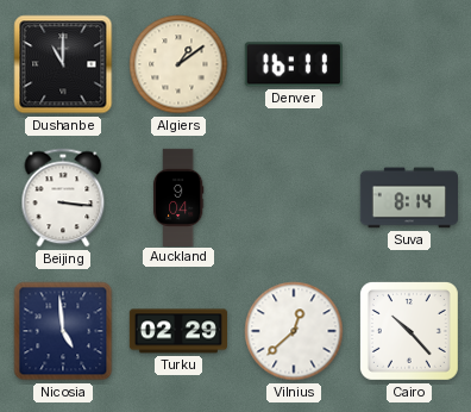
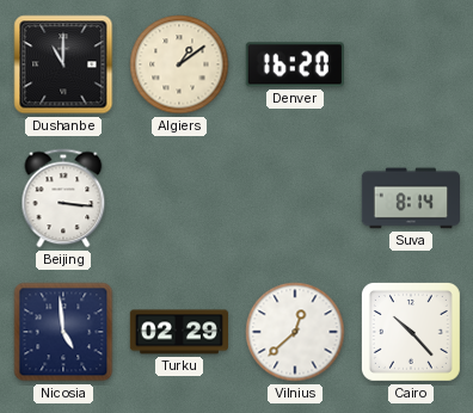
Denver: 16:11 -> 16:20
Auckland: 9:04 -> none
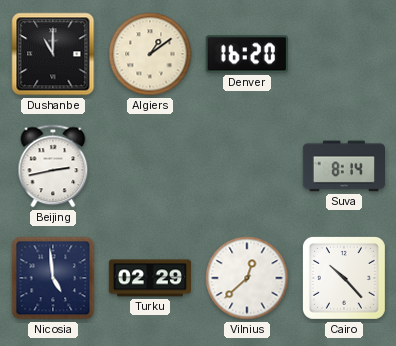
Beijing: 3:16 -> 2:43
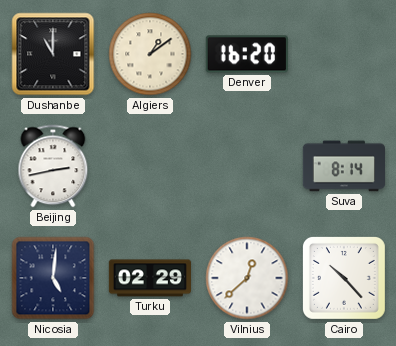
Nicosia: 4:59 -> 5:01
